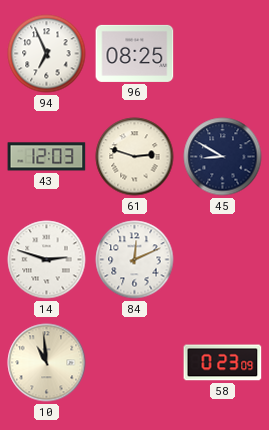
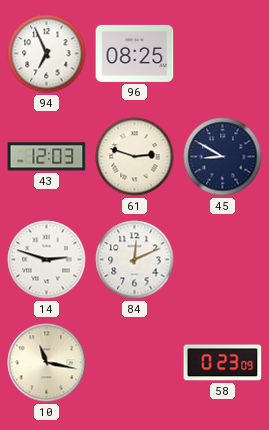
10: 10:59 -> 11:17
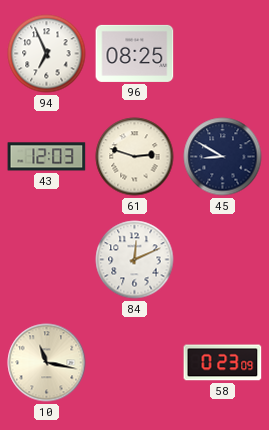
14: 2:48 -> none
